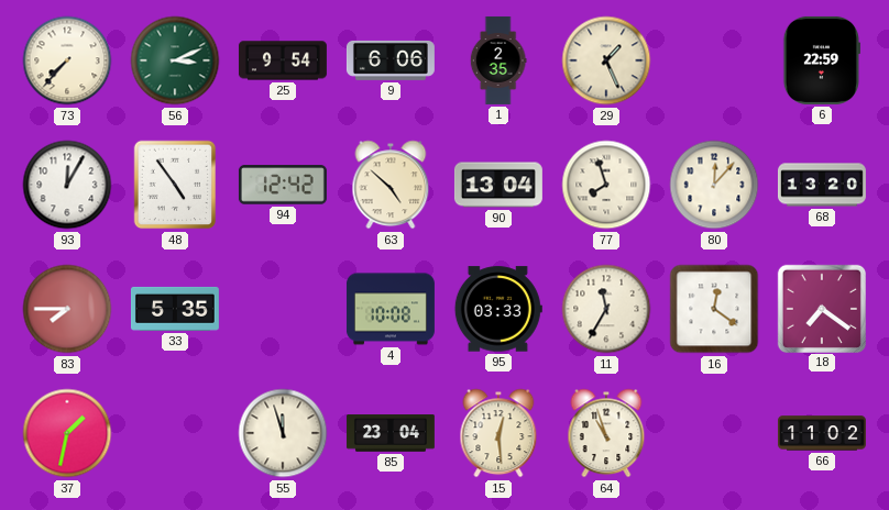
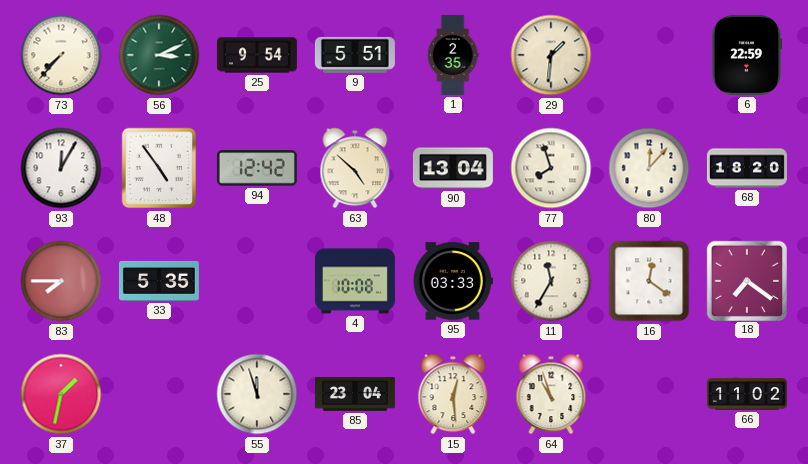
9: 6:06 -> 5:51
29: 1:26 -> 1:31
68: 13:20 -> 18:20
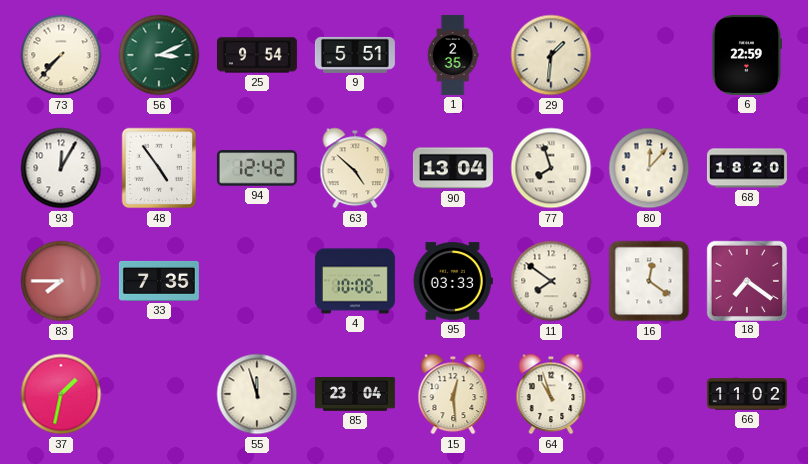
33: 5:35 -> 7:35
11: 11:35 -> 7:51
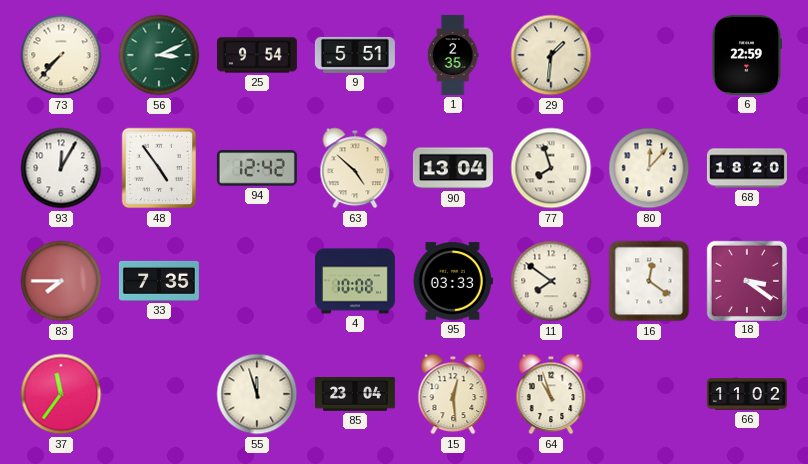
18: 7:21 -> 3:21
37: 1:32 -> 11:36
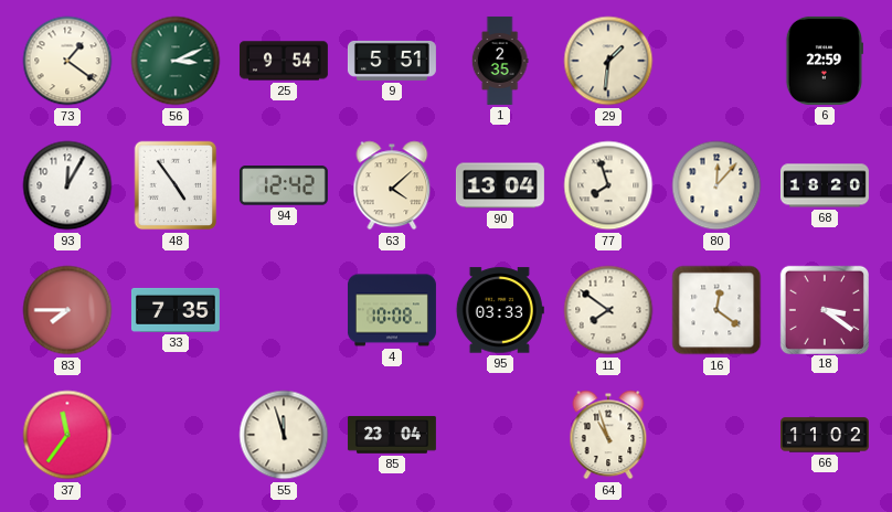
73: 7:37 -> 1:21
63: 4:52 -> 4:08
15: 12:29 -> none
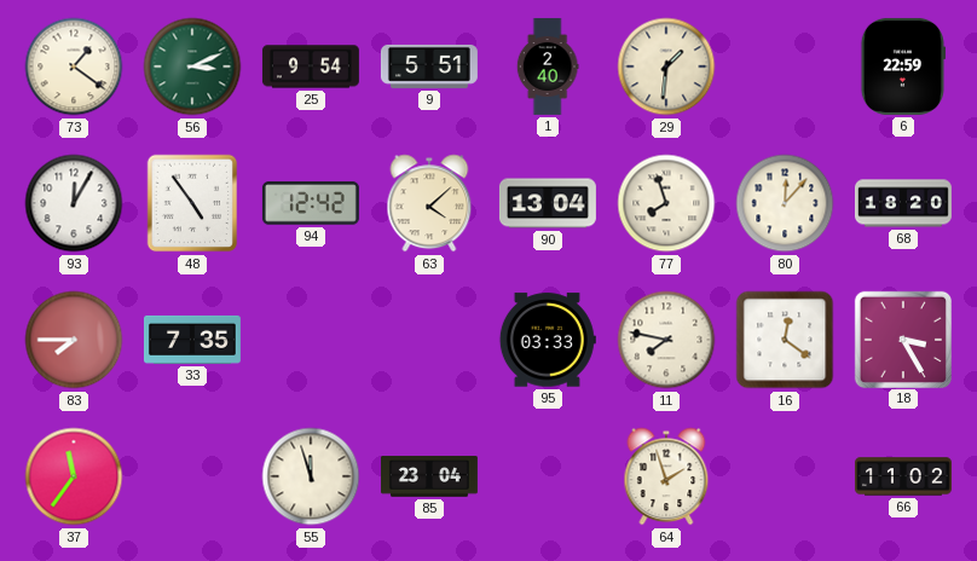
1: 2:35 -> 2:40
4: 10:08 -> none
11: 7:51 -> 7:47
18: 3:21 -> 3:25
64: 10:57 -> 1:57
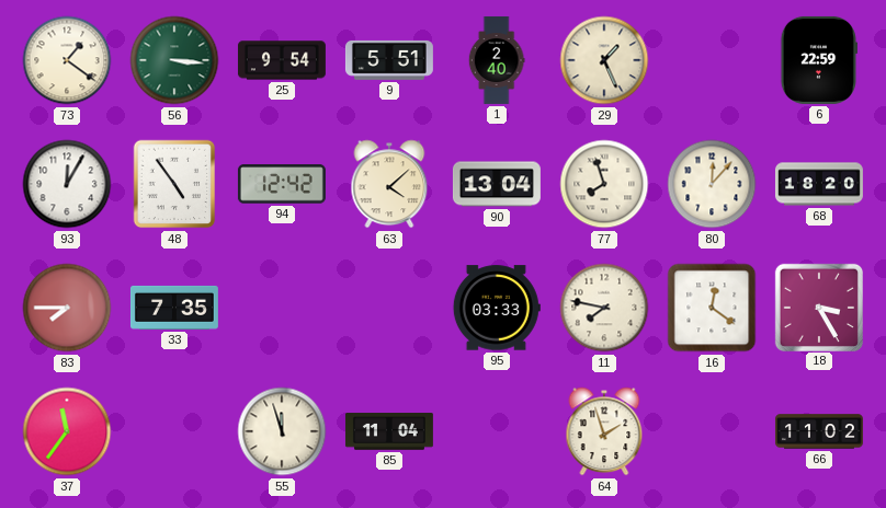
56: 3:11 -> 3:16
29: 1:31 -> 1:26
85: 23:04 -> 11:04
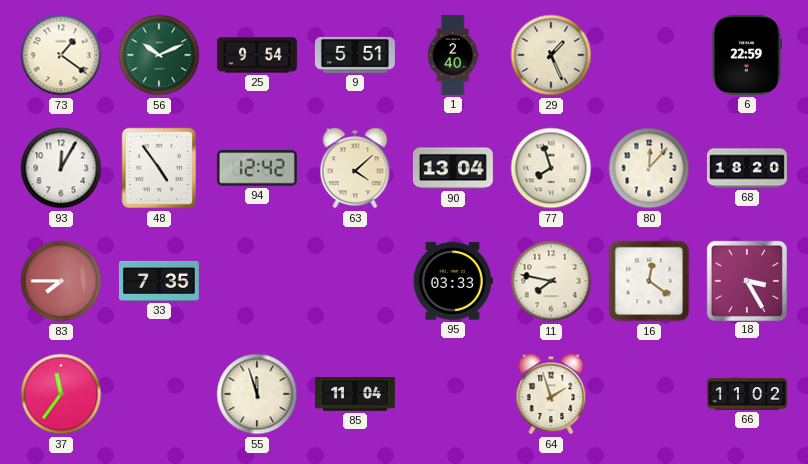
56: 3:16 -> 10:11
